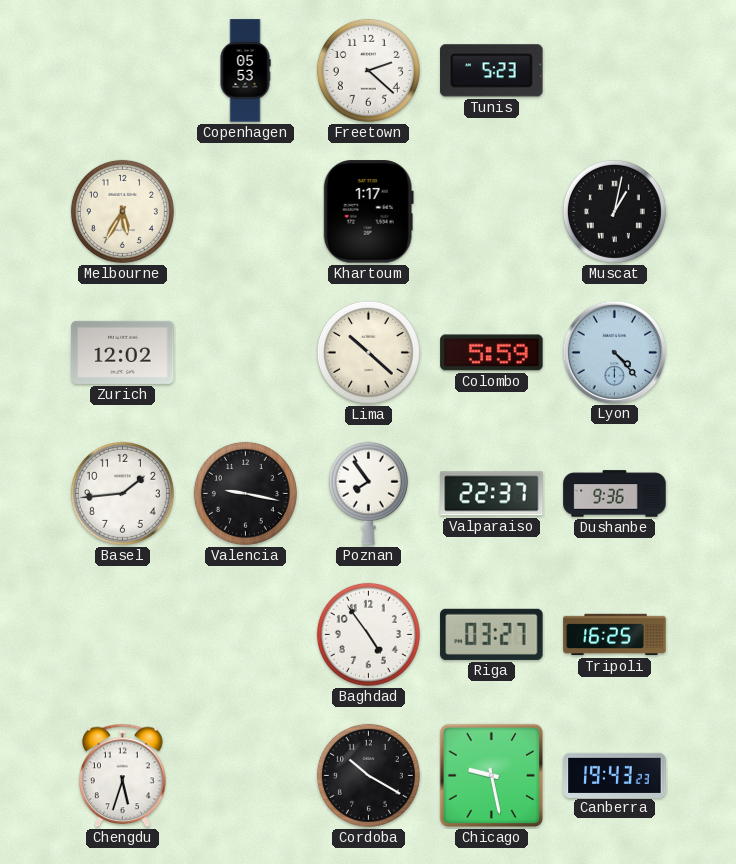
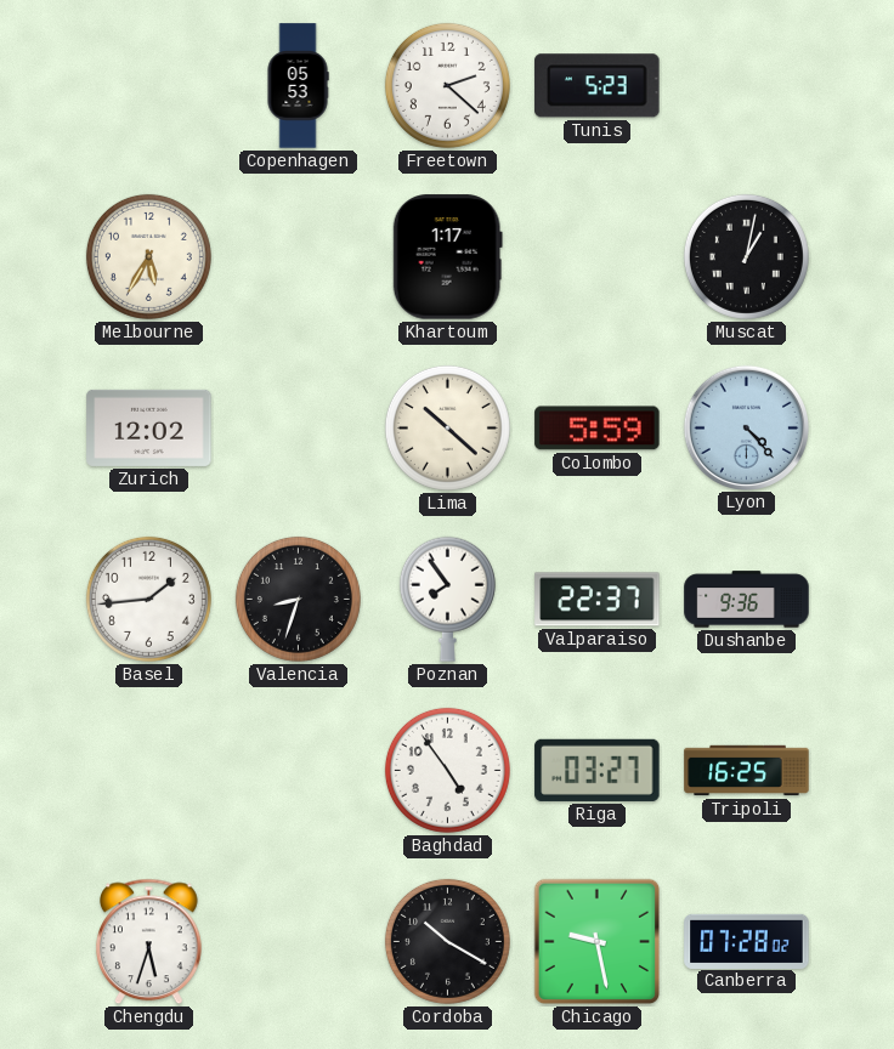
Valencia: 9:17 -> 8:33
Canberra: 19:43 -> 07:28
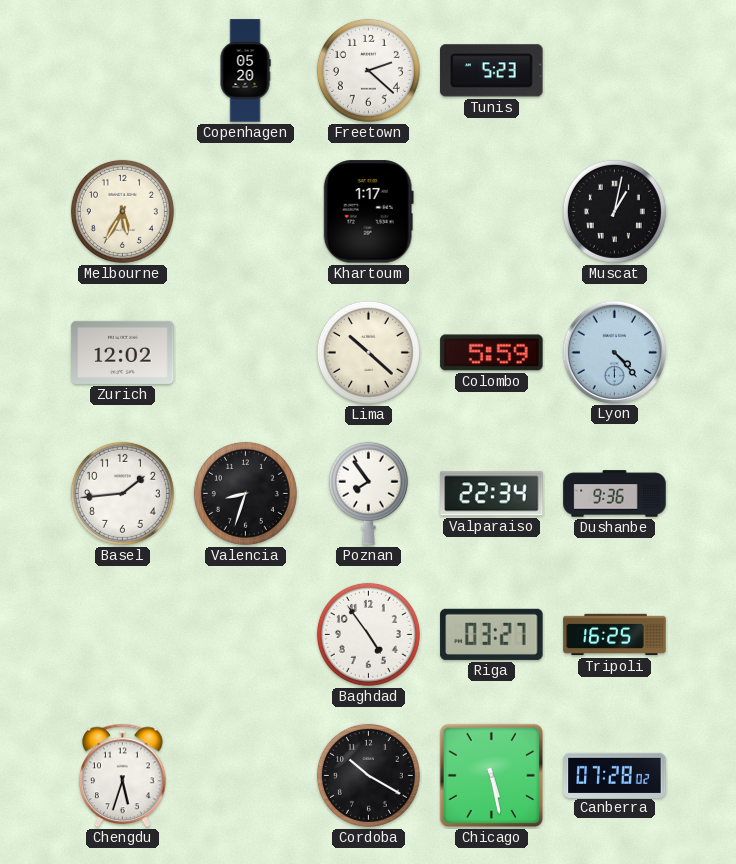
Copenhagen: 05:53 -> 05:20
Valparaiso: 22:37 -> 22:34
Chicago: 9:28 -> 5:28
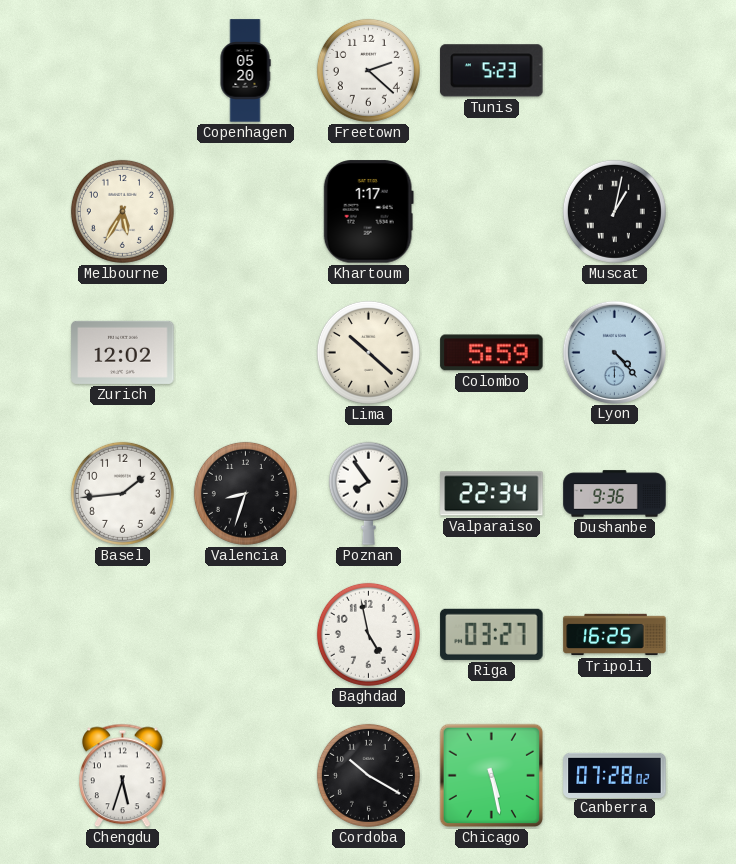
Baghdad: 4:54 -> 4:58
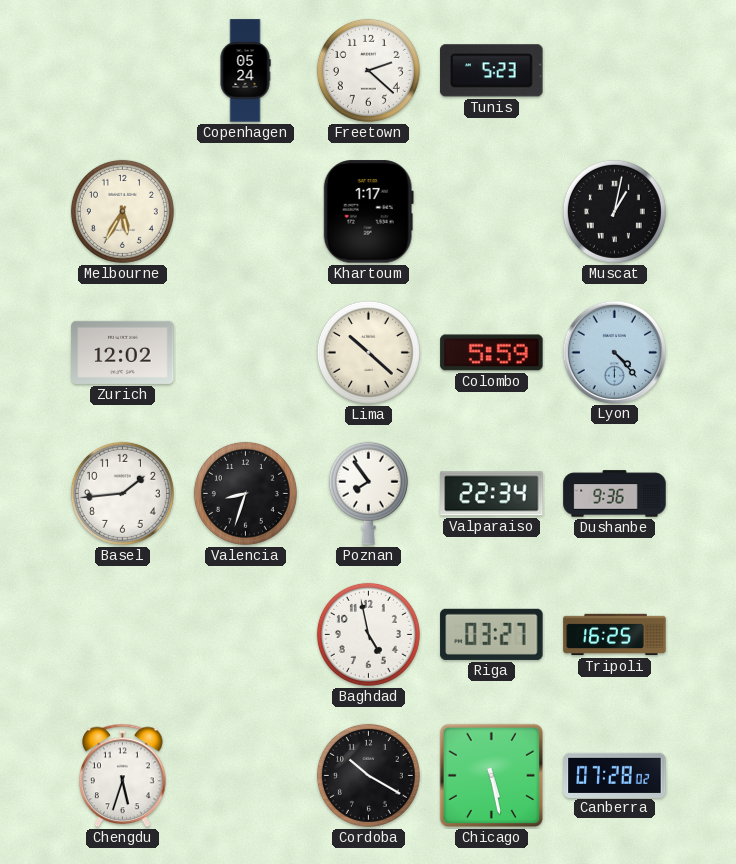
Copenhagen: 05:20 -> 05:24
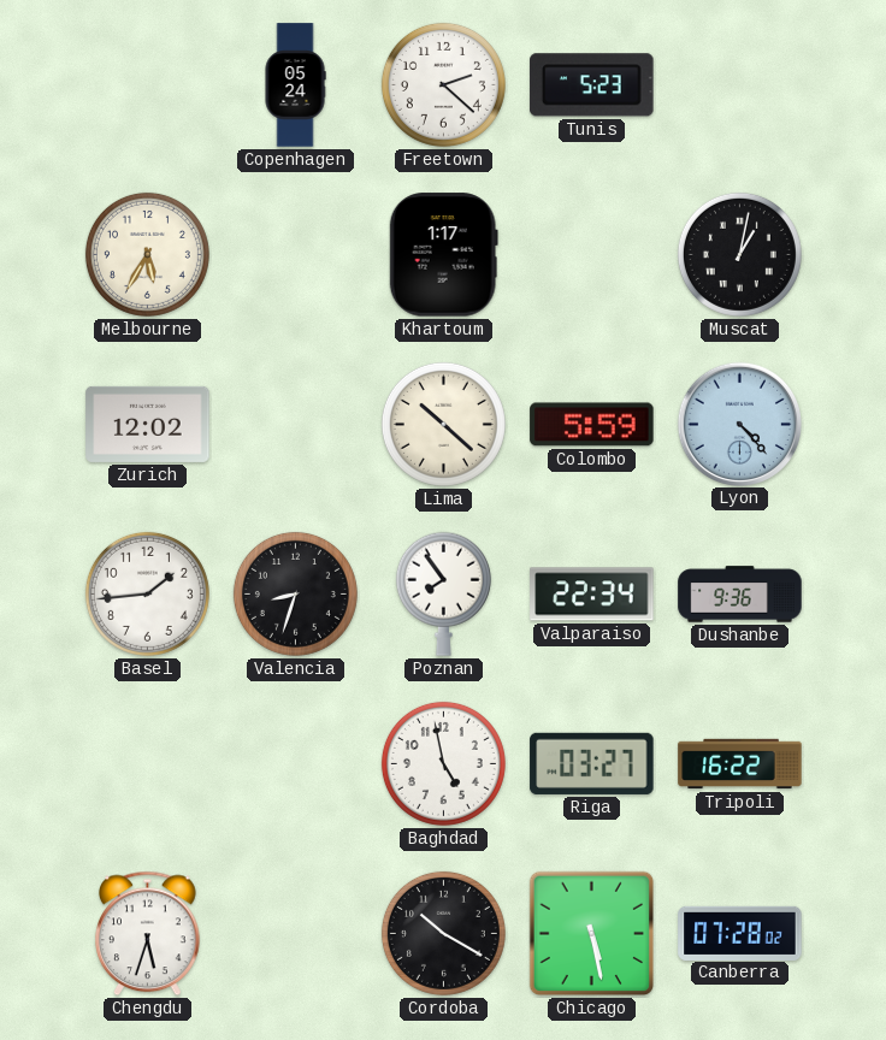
Tripoli: 16:25 -> 16:22
